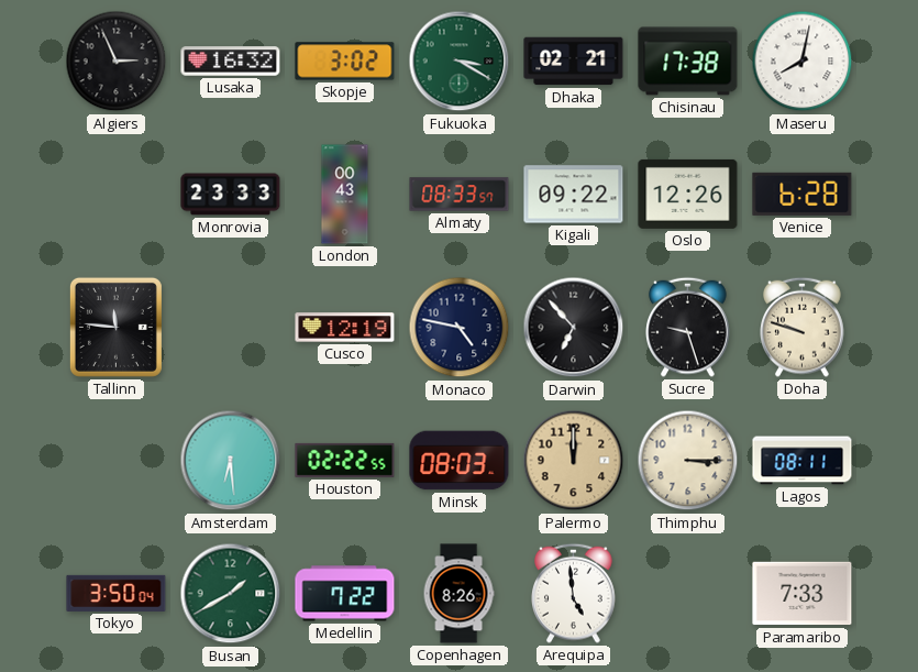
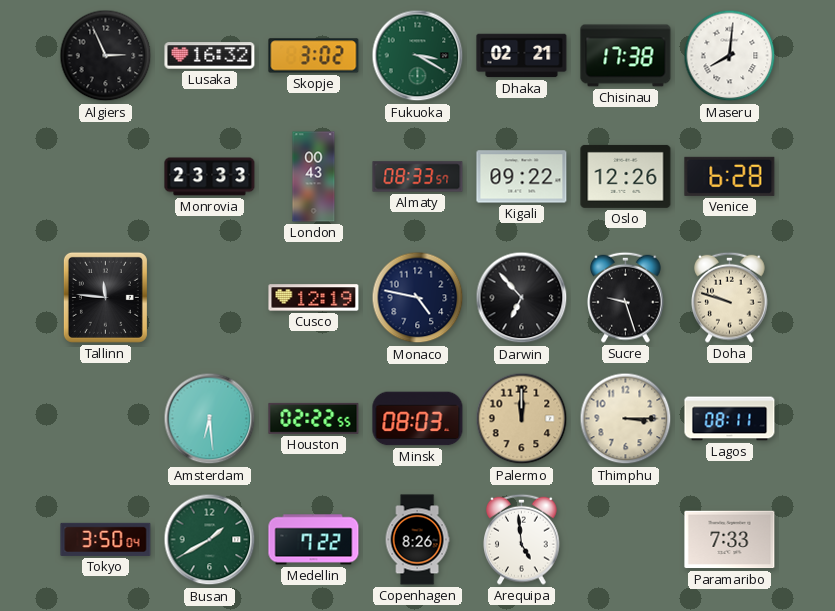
Maseru: 8:02 -> 8:01
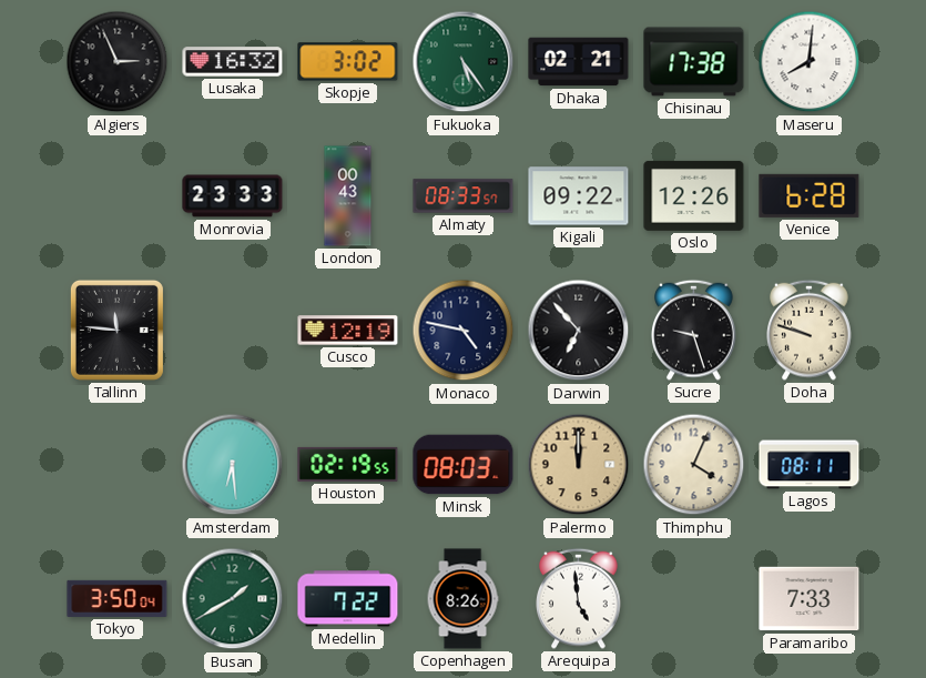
Fukuoka: 3:20 -> 5:24
Houston: 02:22 -> 02:19
Thimphu: 3:15 -> 4:04
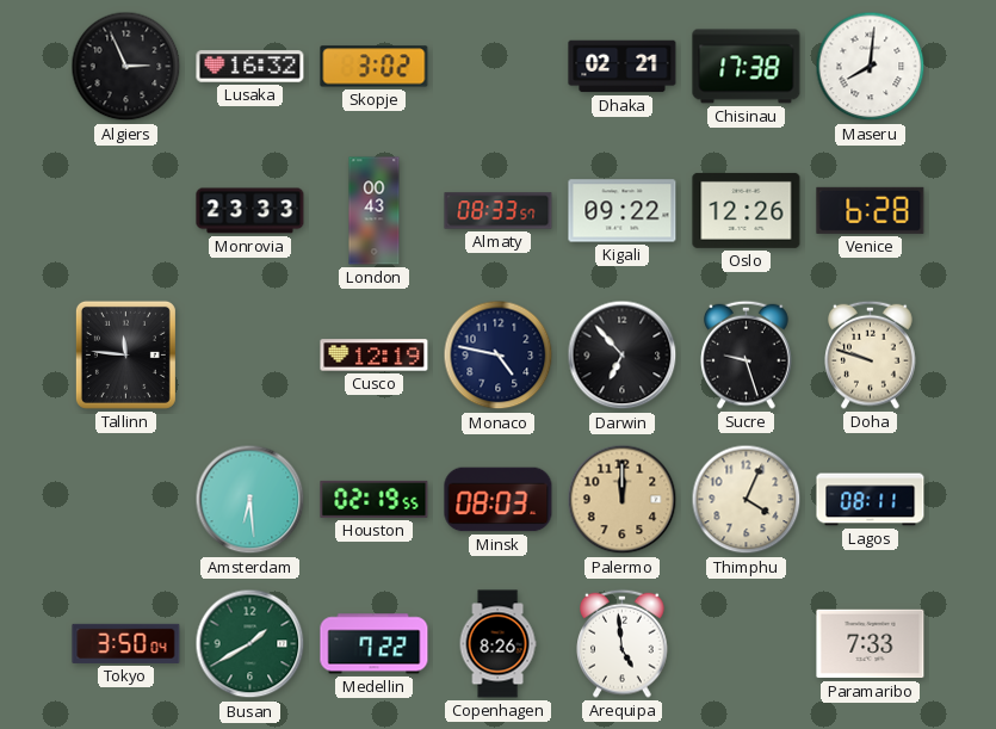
Fukuoka: 5:24 -> none
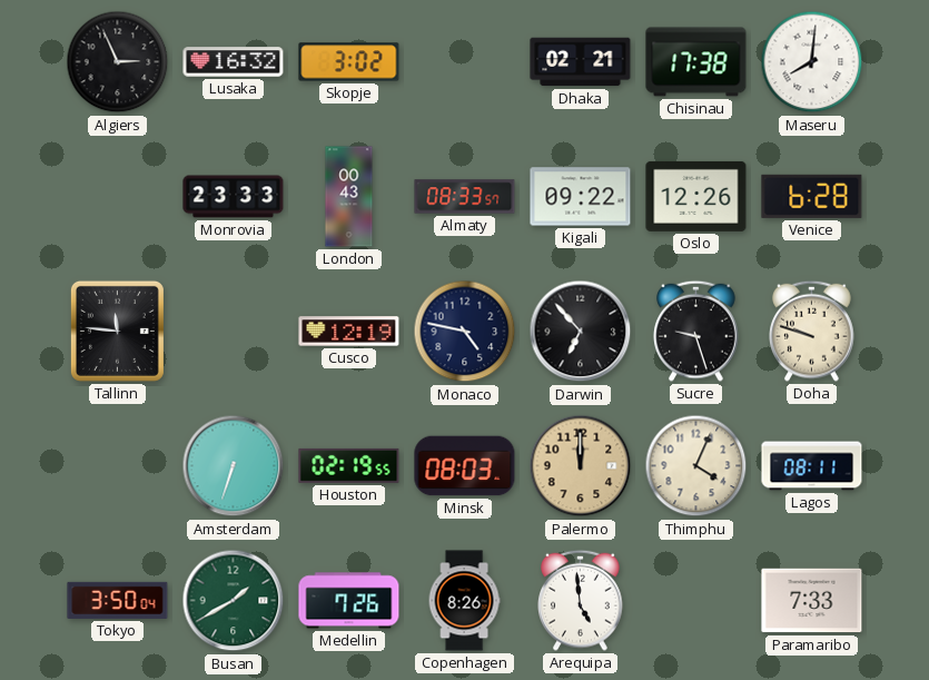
Amsterdam: 6:29 -> 6:33
Medellin: 7:22 -> 7:26
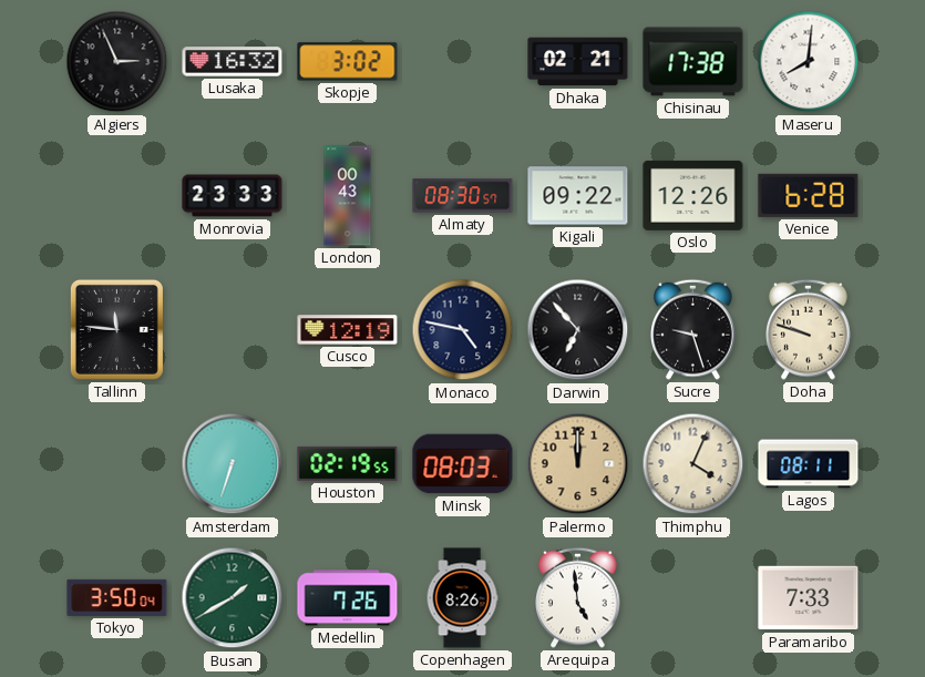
Almaty: 08:33 -> 08:30
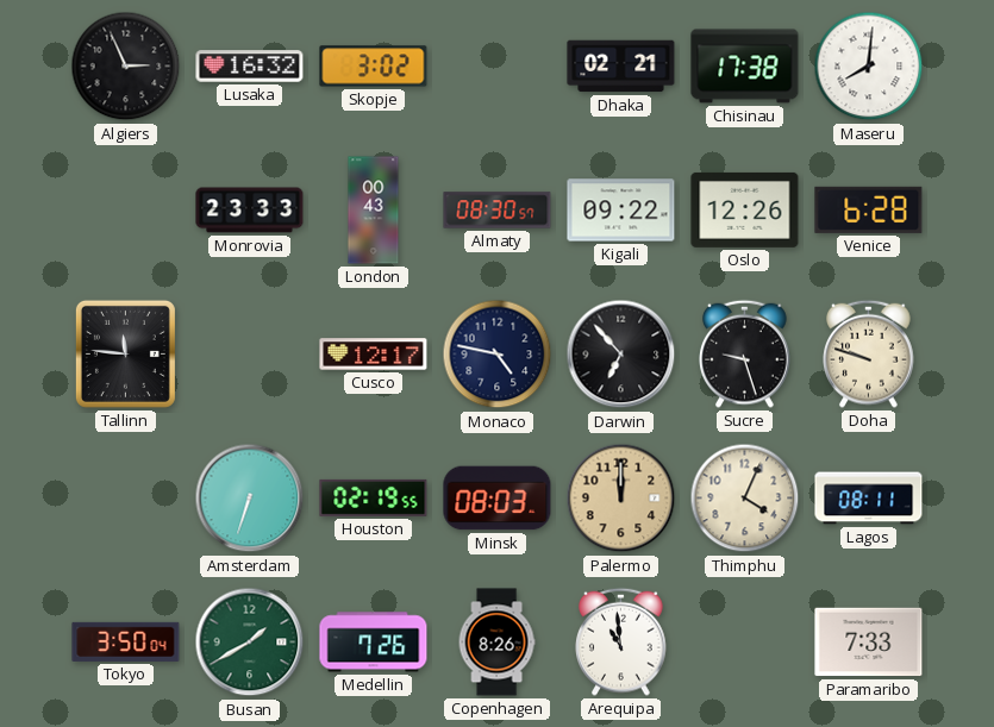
Cusco: 12:19 -> 12:17
Arequipa: 4:59 -> 10:59
